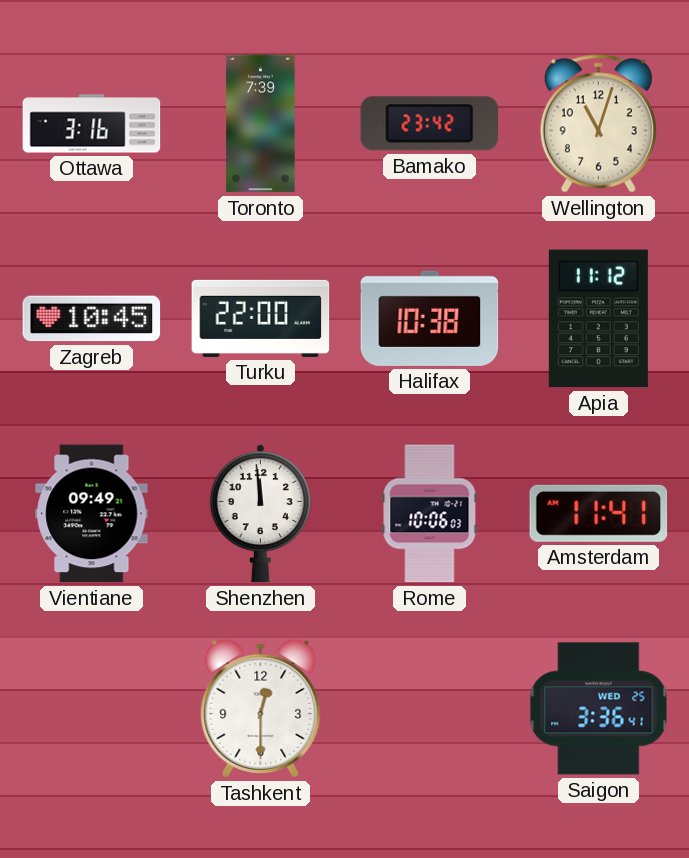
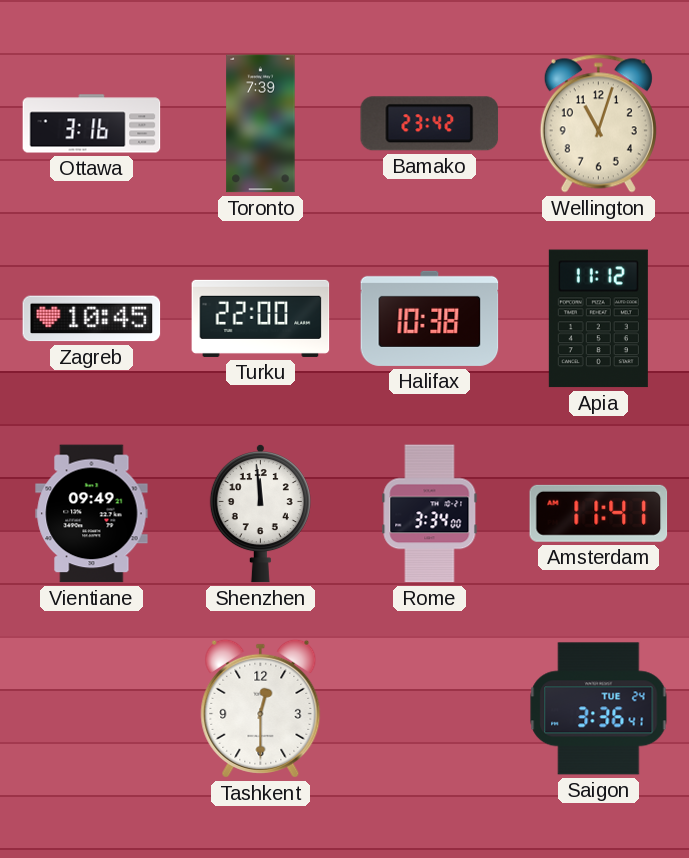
Rome: 10:06 -> 3:34
Saigon date: WED 25 -> TUE 24
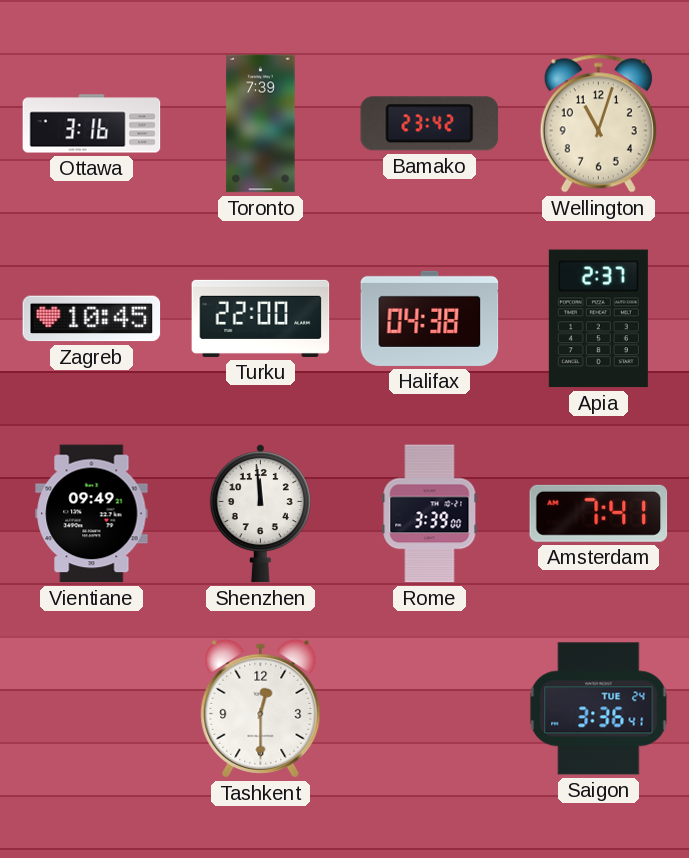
Halifax: 10:38 -> 04:38
Apia: 11:12 -> 2:37
Rome: 3:34 -> 3:39
Amsterdam: 11:41 -> 7:41
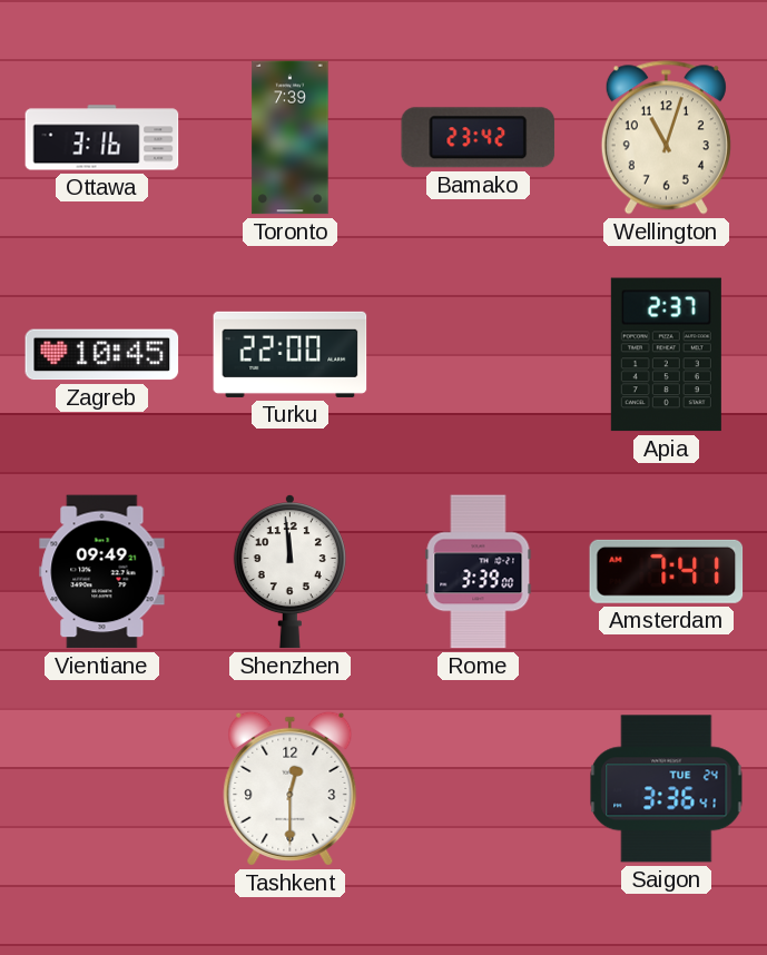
Halifax: 04:38 -> none
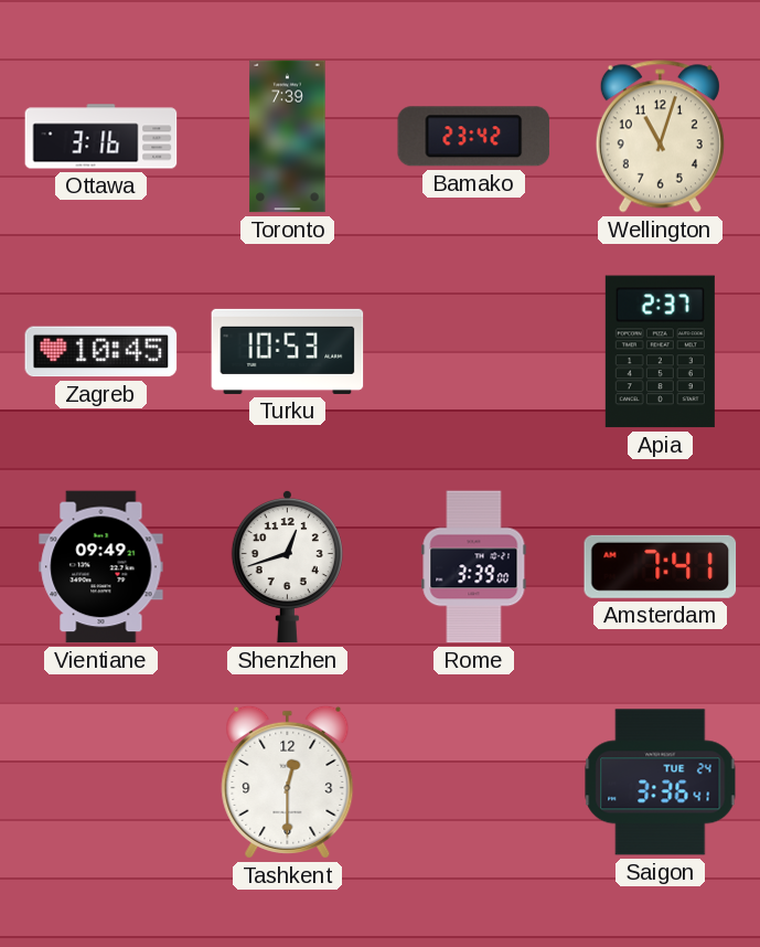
Turku: 22:00 -> 10:53
Shenzhen: 11:59 -> 12:42
